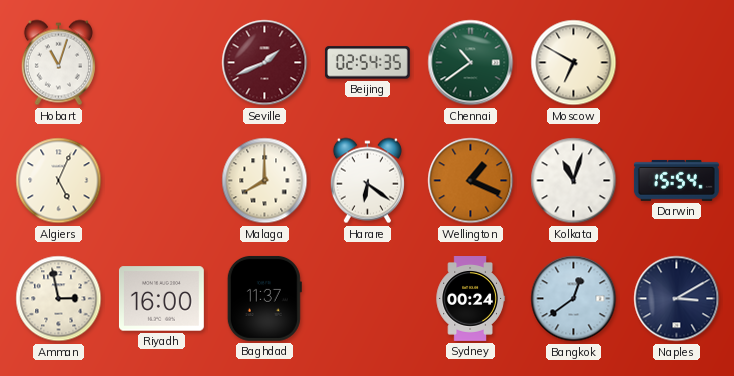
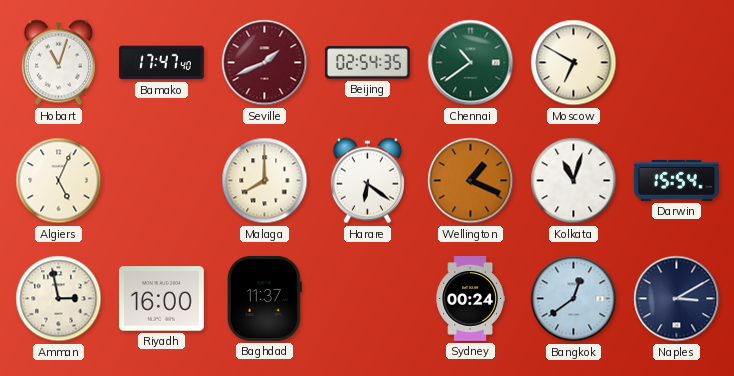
Bamako: none -> 17:47
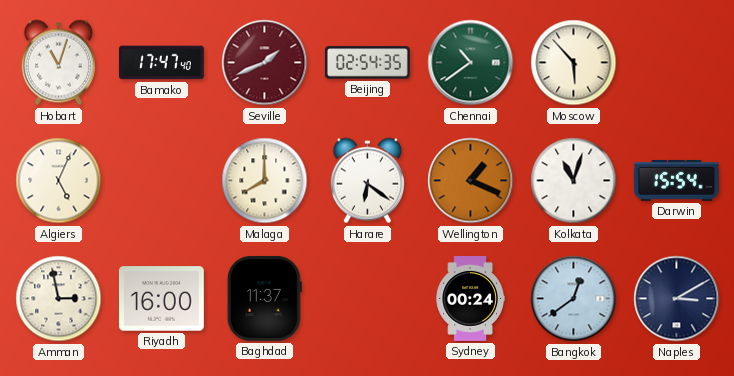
Moscow: 6:50 -> 5:53
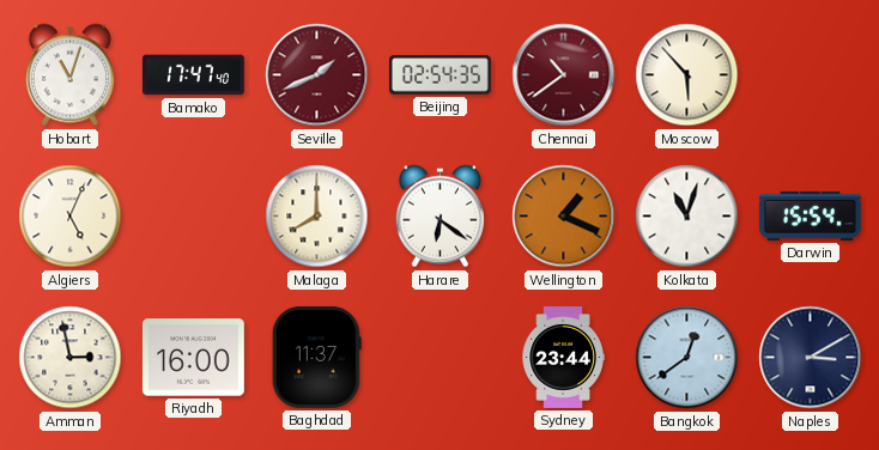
Chennai dial: green -> burgundy
Sydney: 00:24 -> 23:44
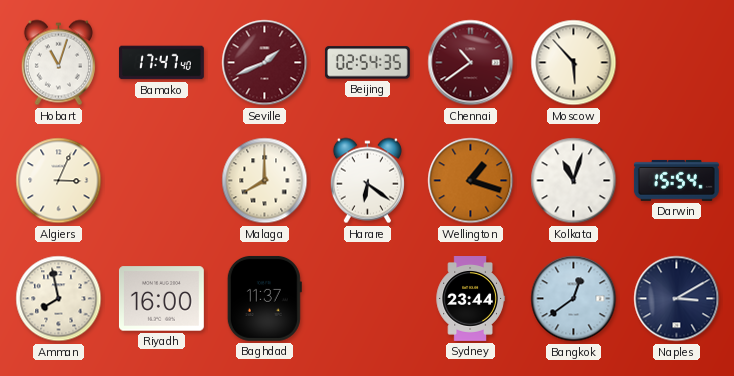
Algiers: 5:04 -> 3:04
Wellington: 1:19 -> 1:18
Amman: 2:58 -> 7:58
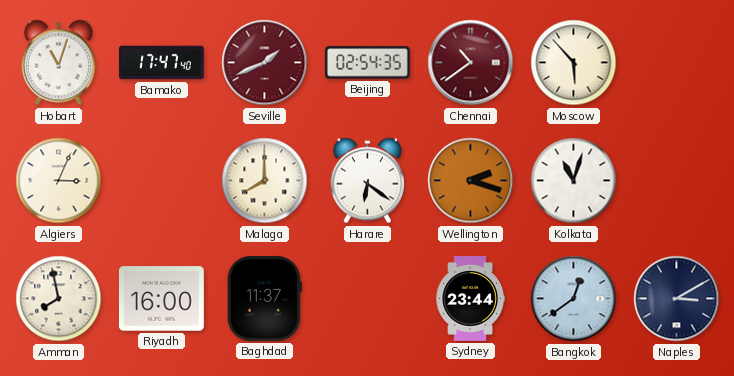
Wellington: 1:18 -> 2:18
Darwin: 15:54 -> none
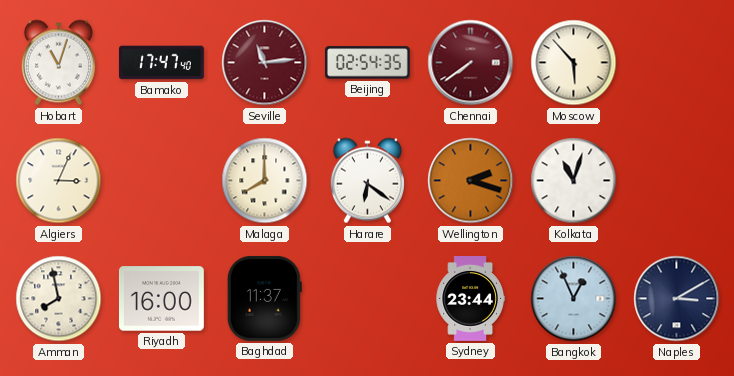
Seville: 1:41 -> 11:14
Chennai: 10:39 -> 7:39
Bangkok: 12:39 -> 12:56
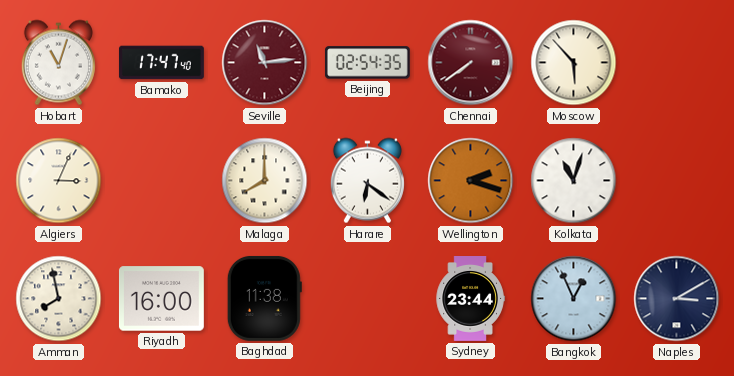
Baghdad: 11:37 -> 11:38
